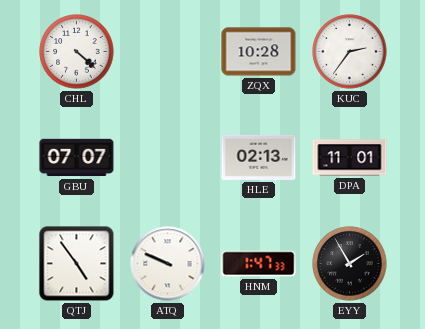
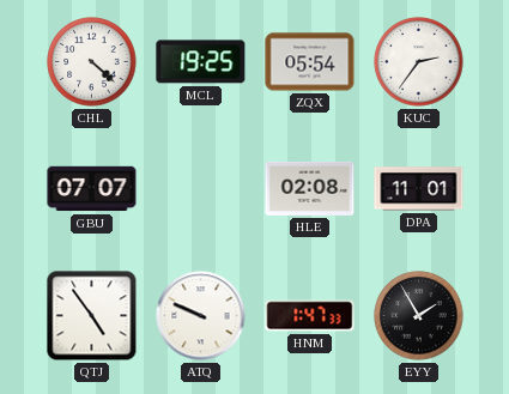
MCL: none -> 19:25
ZQX: 10:28 -> 05:54
HLE: 02:13 -> 02:08
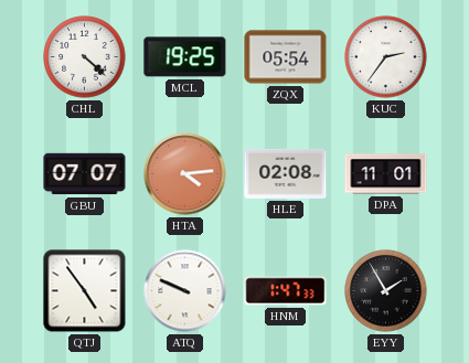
HTA: none -> 4:14
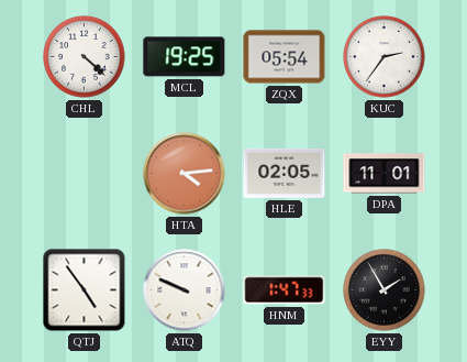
GBU: 07:07 -> none
HLE: 02:08 -> 02:05
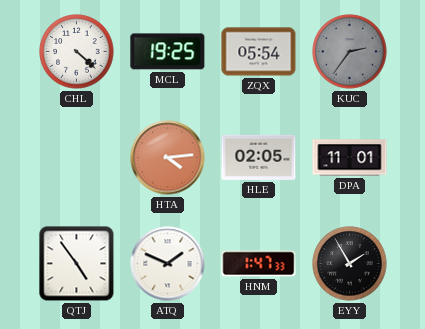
KUC dial: white -> grey
ATQ: 9:49 -> 1:49
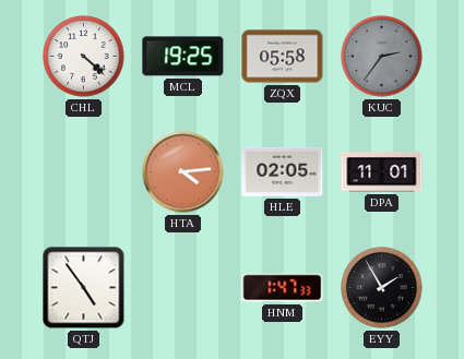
ZQX: 05:54 -> 05:58
ATQ: 1:49 -> none
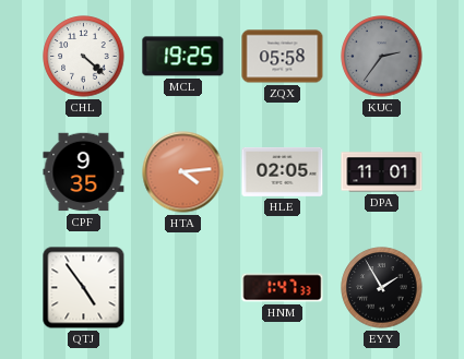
CPF: none -> 9:35
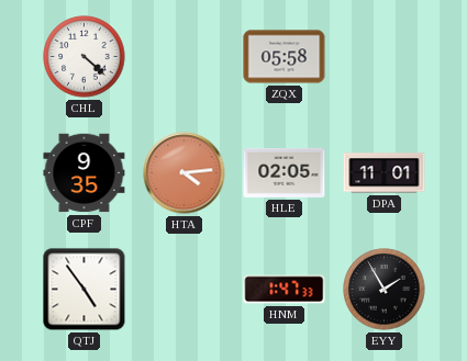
MCL: 19:25 -> none
KUC: 2:36 -> none
